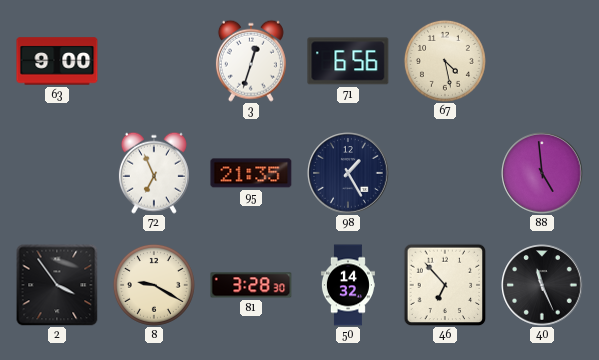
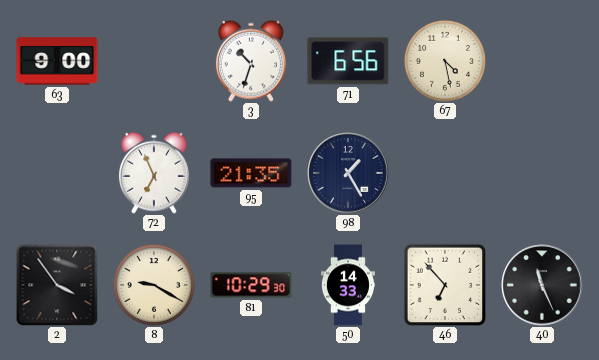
3: 12:33 -> 10:33
88: 4:59 -> none
81: 3:28 -> 10:29
50: 14:32 -> 14:33
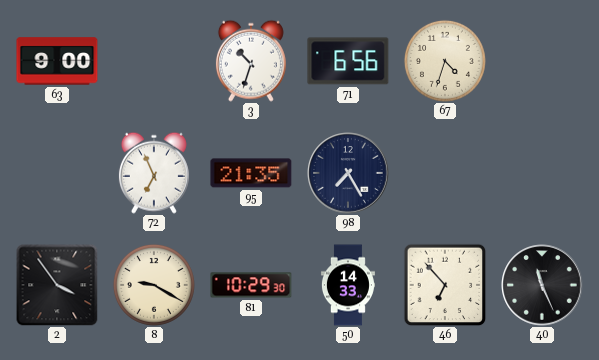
67: 4:28 -> 4:33
98: 1:25 -> 7:25
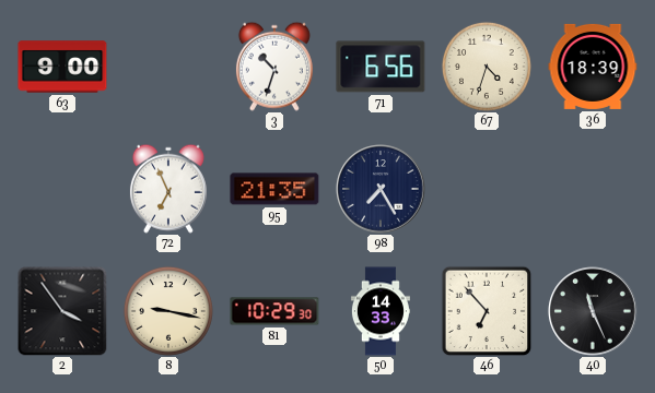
36: none -> 18:39
8: 9:20 -> 9:17
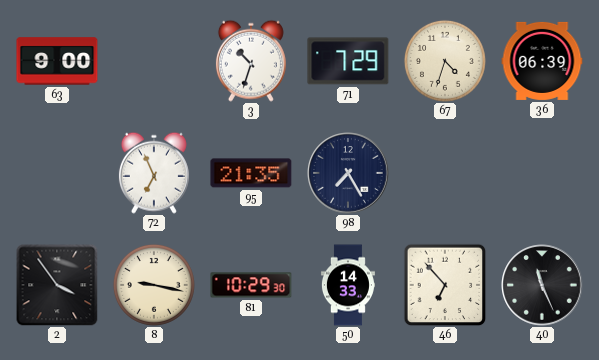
71: 6:56 -> 7:29
36: 18:39 -> 06:39
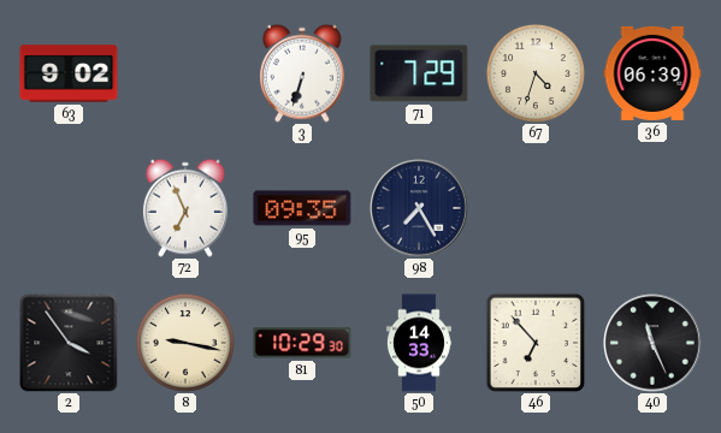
63: 9:00 -> 9:02
3: 10:33 -> 6:33
95: 21:35 -> 09:35
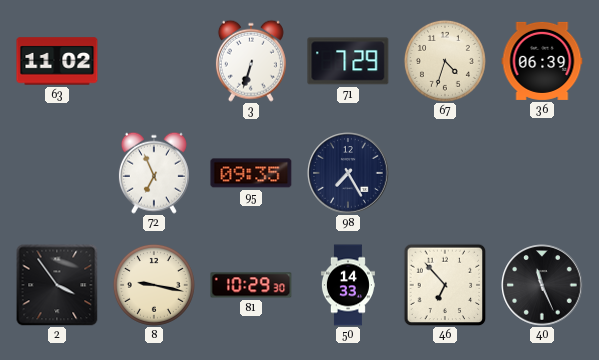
63: 9:02 -> 11:02
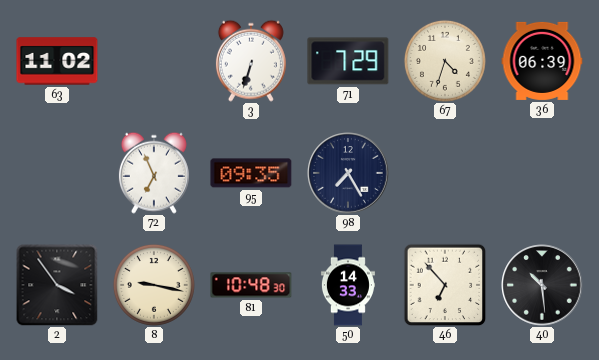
81: 10:29 -> 10:48
40: 11:26 -> 10:29
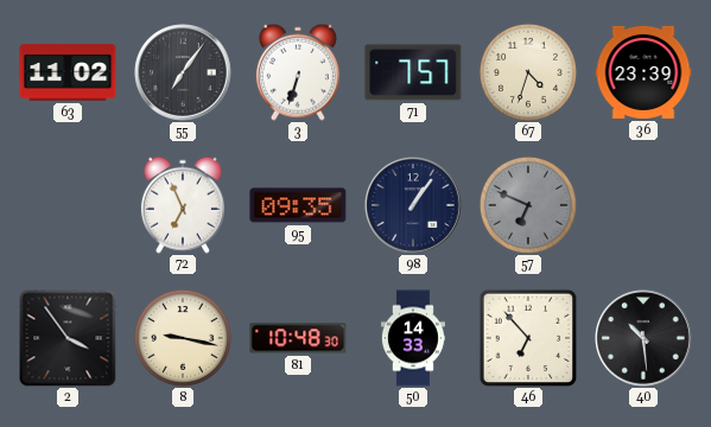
55: none -> 7:06
71: 7:29 -> 7:57
36: 06:39 -> 23:39
98: 7:25 -> 1:06
57: none -> 6:49
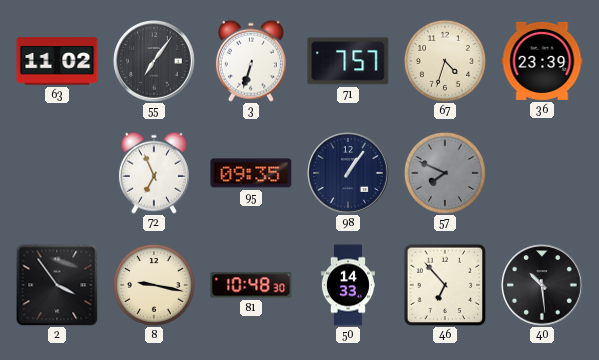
57: 6:49 -> 7:49
